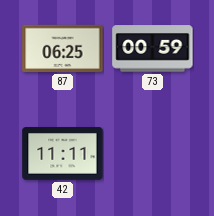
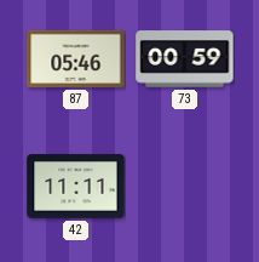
87: 06:25 -> 05:46
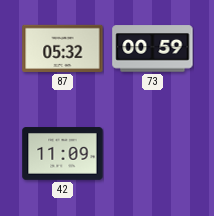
87: 05:46 -> 05:32
42: 11:11 -> 11:09
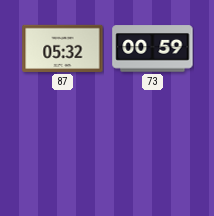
42: 11:09 -> none
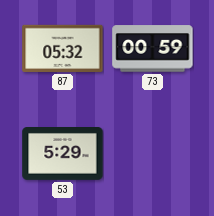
53: none -> 5:29
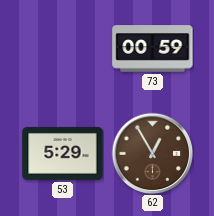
87: 05:32 -> none
62: none -> 12:55
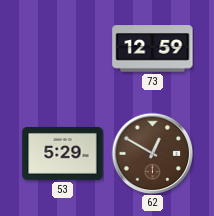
73: 00:59 -> 12:59
62: 12:55 -> 12:50
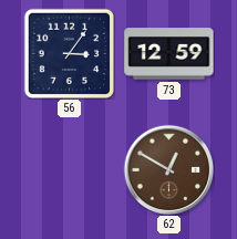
56: none -> 3:06
53: 5:29 -> none
